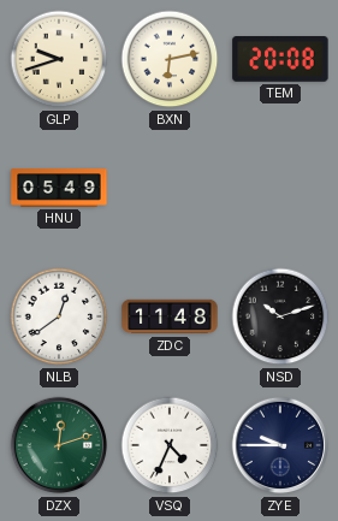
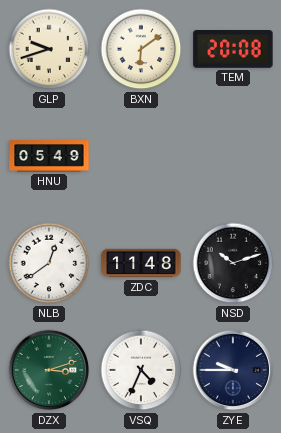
BXN: 6:13 -> 6:09
DZX: 12:12 -> 3:12
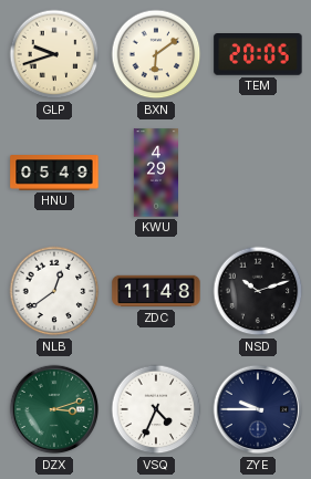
TEM: 20:08 -> 20:05
KWU: none -> 4:29
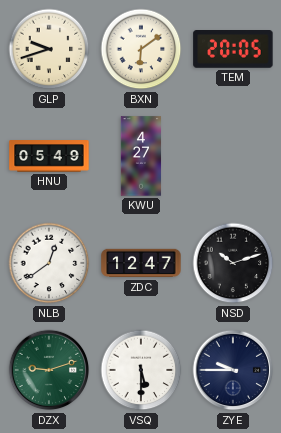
KWU: 4:29 -> 4:27
ZDC: 11:48 -> 12:47
DZX: 3:12 -> 9:12
VSQ: 4:34 -> 5:30
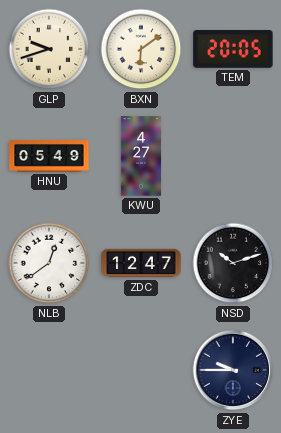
DZX: 9:12 -> none
VSQ: 5:30 -> none
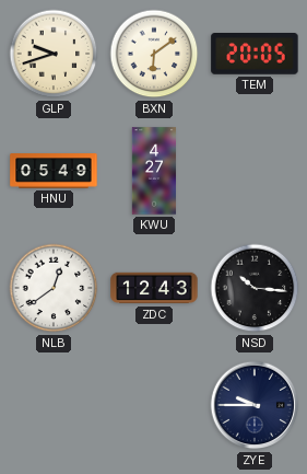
ZDC: 12:47 -> 12:43
NSD: 10:12 -> 10:16
